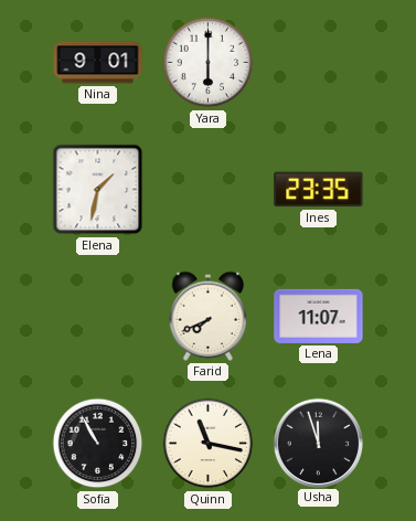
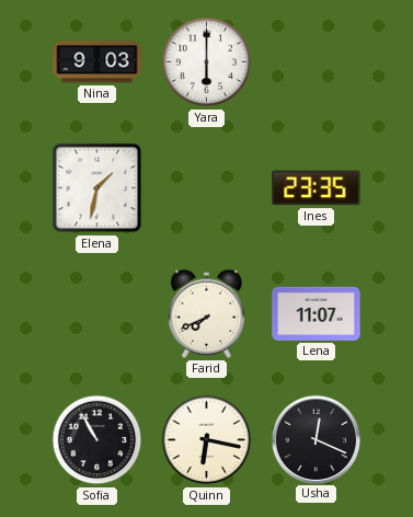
Nina: 9:01 -> 9:03
Quinn: 11:17 -> 6:17
Usha: 11:57 -> 12:19
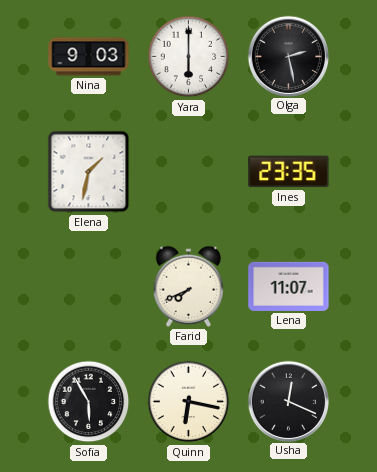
Olga: none -> 2:28
Sofia: 10:55 -> 5:55
